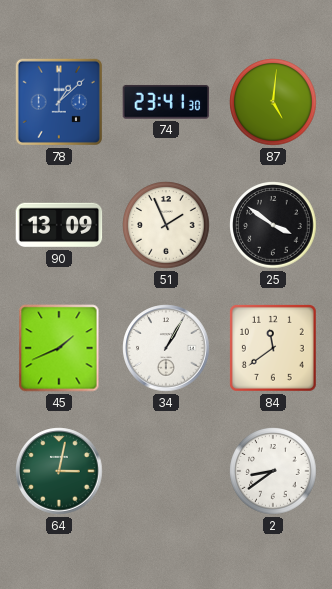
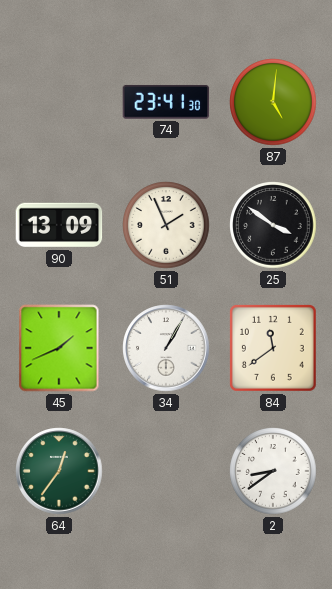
78: 1:08 -> none
64: 3:02 -> 12:36
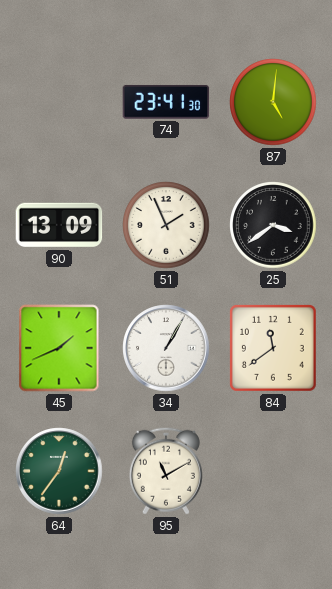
25: 3:51 -> 3:39
95: none -> 11:10
2: 8:39 -> none
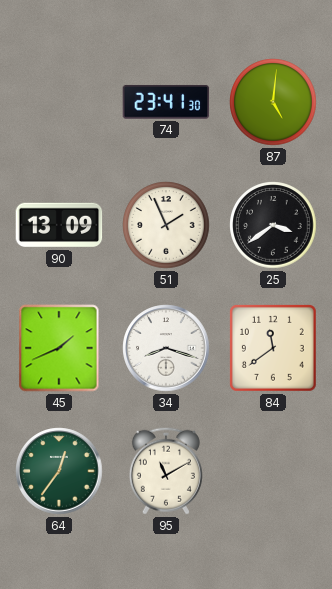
34: 1:05 -> 8:18
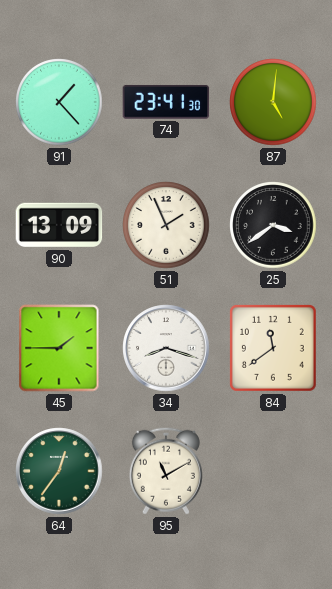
91: none -> 1:23
45: 1:41 -> 1:45
